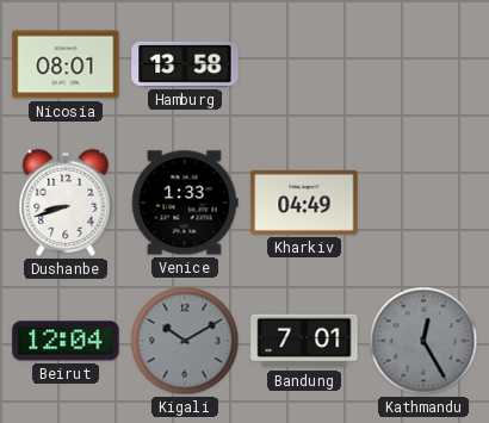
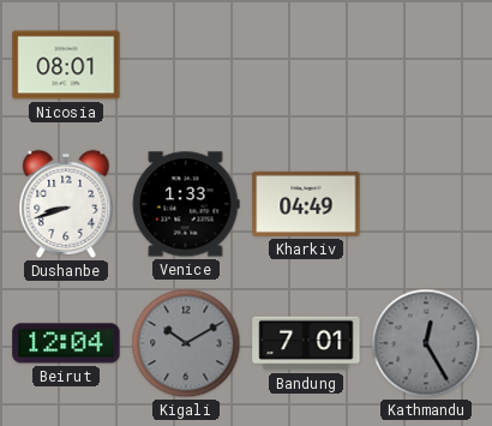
Hamburg: 13:58 -> none
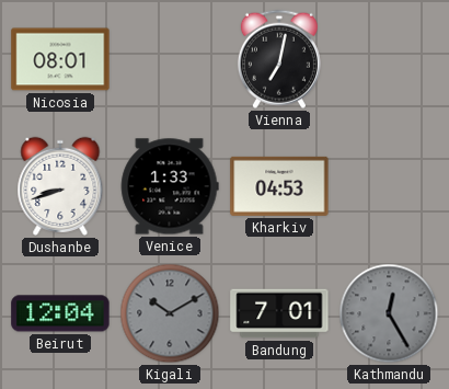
Vienna: none -> 7:02
Kharkiv: 04:49 -> 04:53
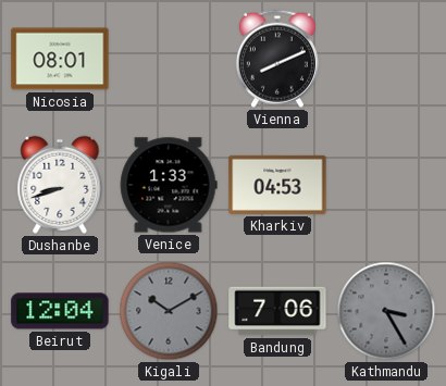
Vienna: 7:02 -> 8:11
Bandung: 7:01 -> 7:06
Kathmandu: 12:25 -> 3:25
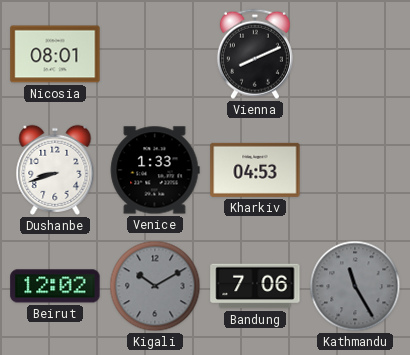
Beirut: 12:04 -> 12:02
Kathmandu: 3:25 -> 11:25
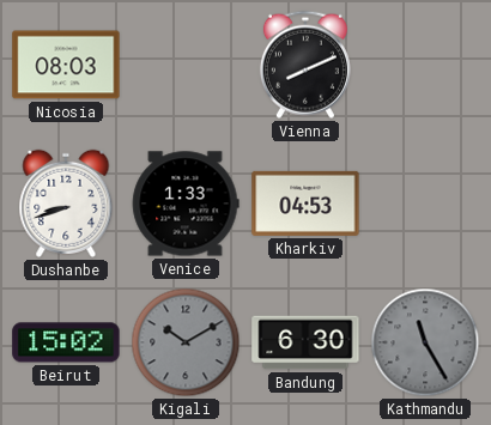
Nicosia: 08:01 -> 08:03
Beirut: 12:02 -> 15:02
Bandung: 7:06 -> 6:30
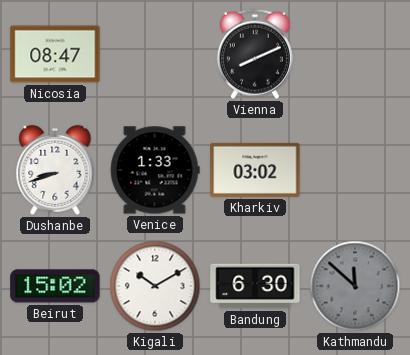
Nicosia: 08:03 -> 08:47
Kharkiv: 04:53 -> 03:02
Kigali dial: grey -> white
Kathmandu: 11:25 -> 11:52
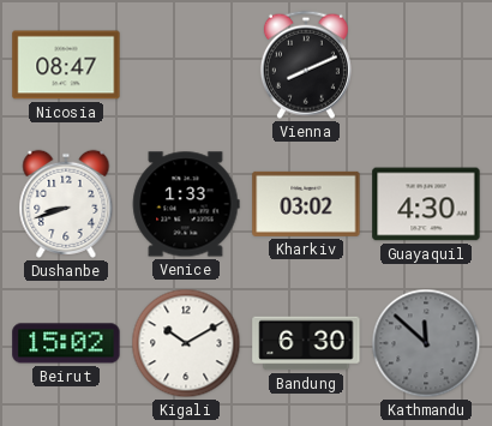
Guayaquil: none -> 4:30
